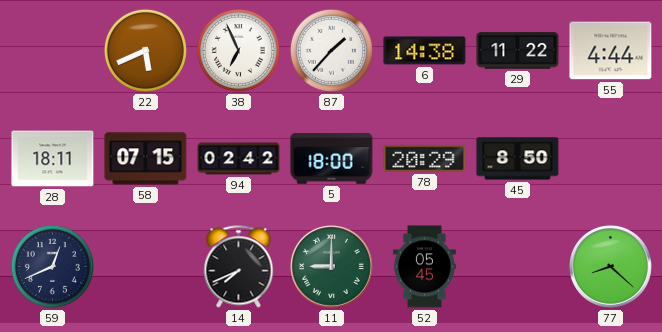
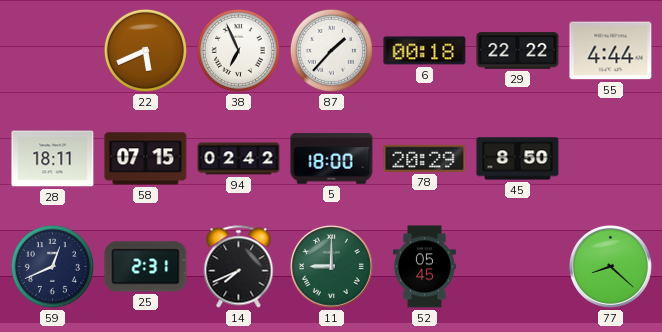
6: 14:38 -> 00:18
29: 11:22 -> 22:22
25: none -> 2:31
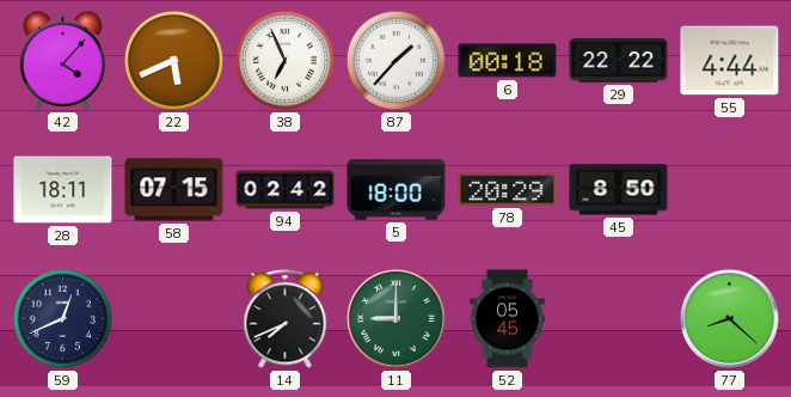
42: none -> 4:07
25: 2:31 -> none
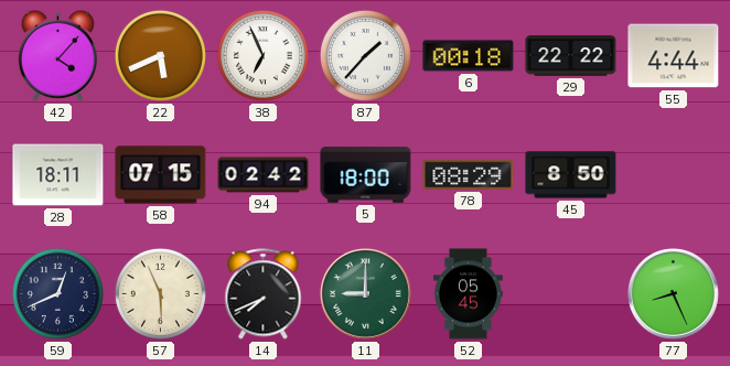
78: 20:29 -> 08:29
57: none -> 5:56
77: 8:22 -> 8:26
